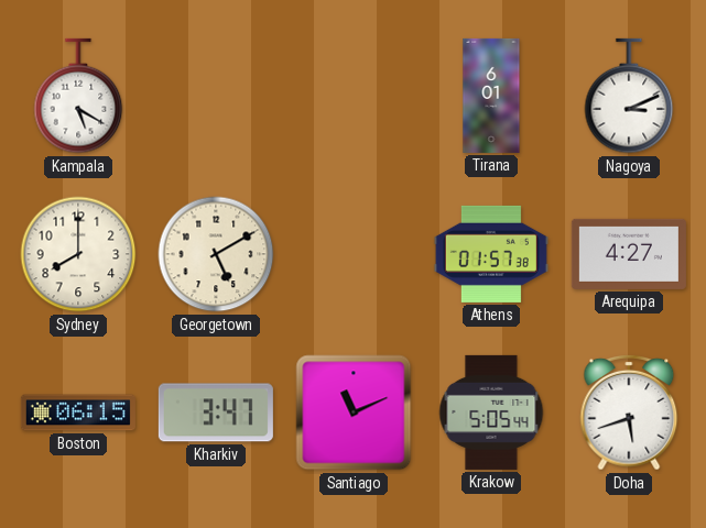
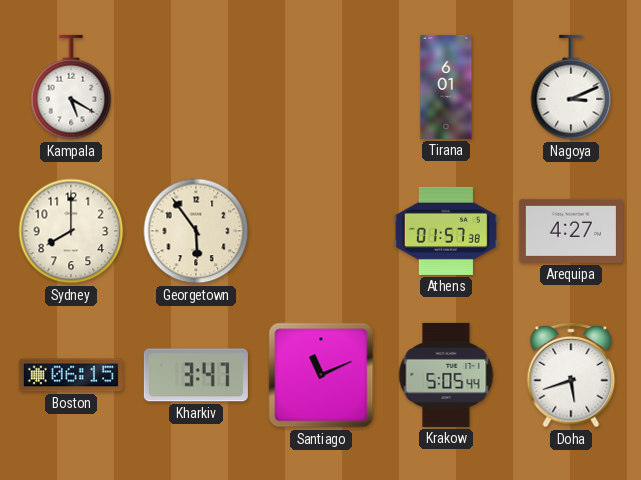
Georgetown: 5:10 -> 5:54
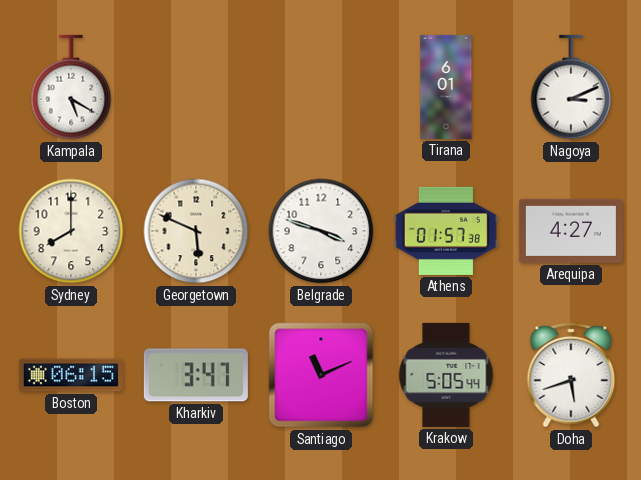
Georgetown: 5:54 -> 5:49
Belgrade: none -> 3:48
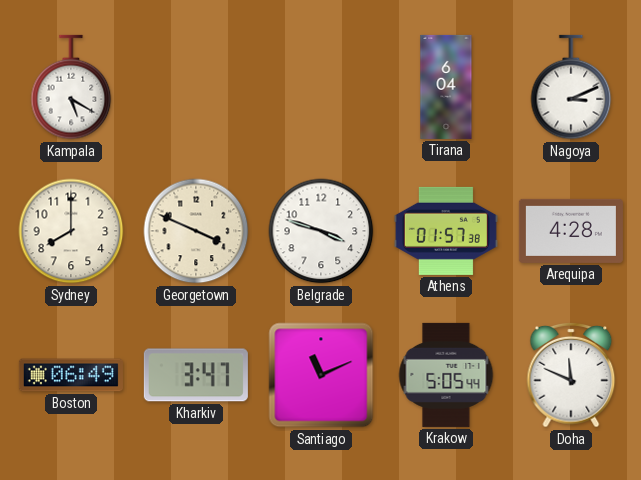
Tirana: 6:01 -> 6:04
Georgetown: 5:49 -> 3:49
Arequipa: 4:27 -> 4:28
Boston: 06:15 -> 06:49
Doha: 5:42 -> 11:49
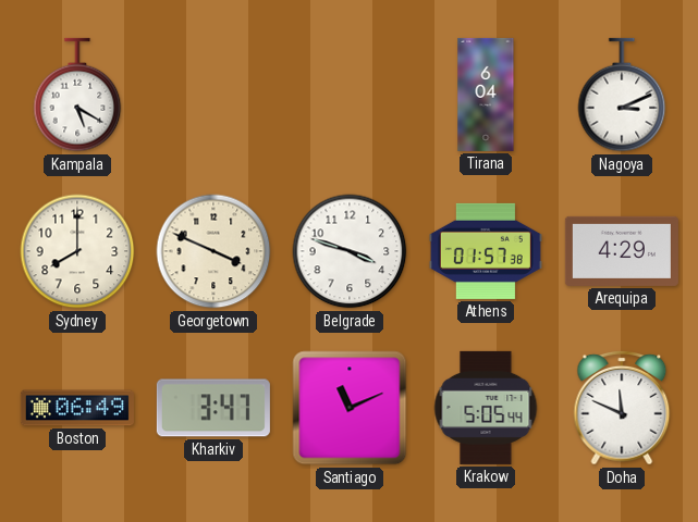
Arequipa: 4:28 -> 4:29
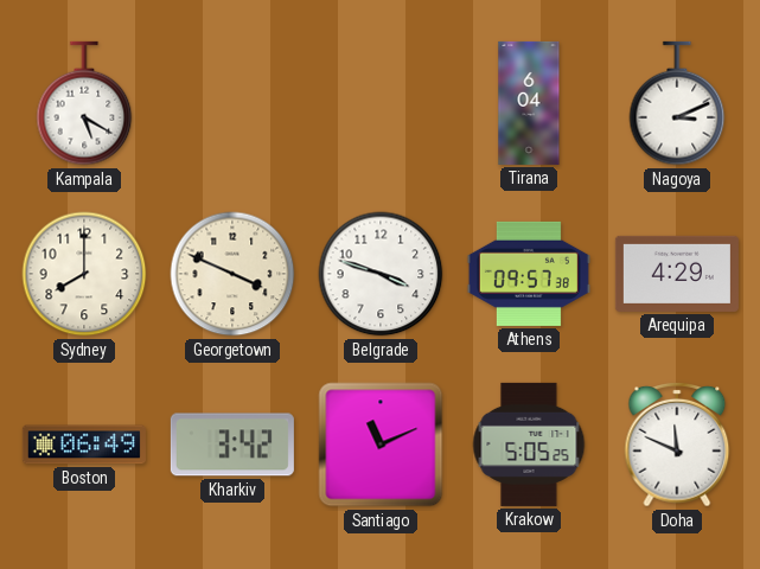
Athens: 01:57 -> 09:57
Kharkiv: 3:47 -> 3:42
Krakow: 5:05:44 -> 5:05:25
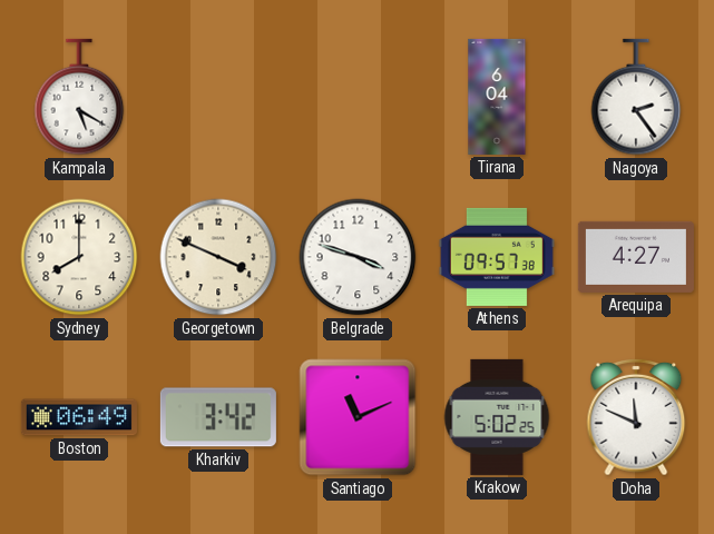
Nagoya: 3:11 -> 2:24
Arequipa: 4:29 -> 4:27
Krakow: 5:05 -> 5:02
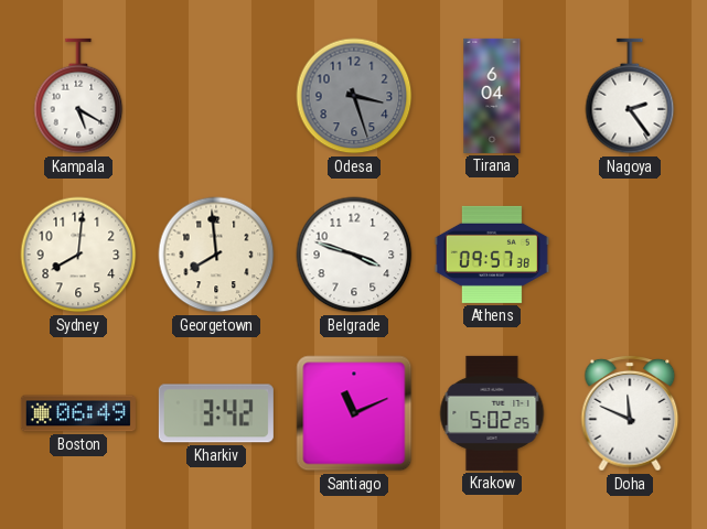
Odesa: none -> 3:27
Sydney: 8:00 -> 8:01
Georgetown: 3:49 -> 7:59
Arequipa: 4:27 -> none
